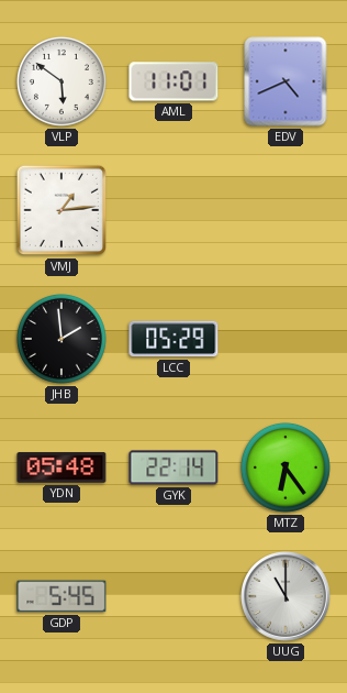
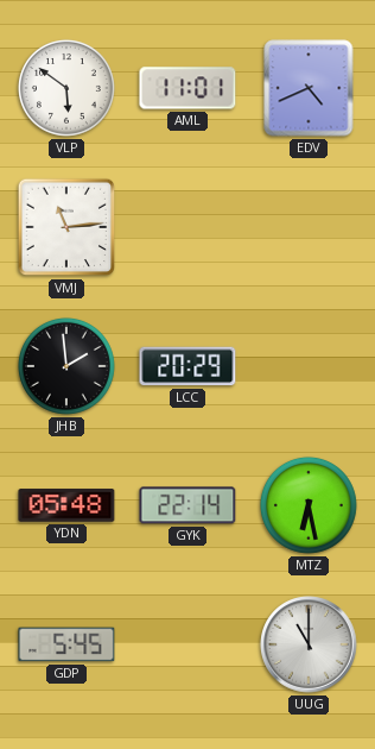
VMJ: 1:14 -> 11:14
LCC: 05:29 -> 20:29
MTZ: 6:24 -> 6:28
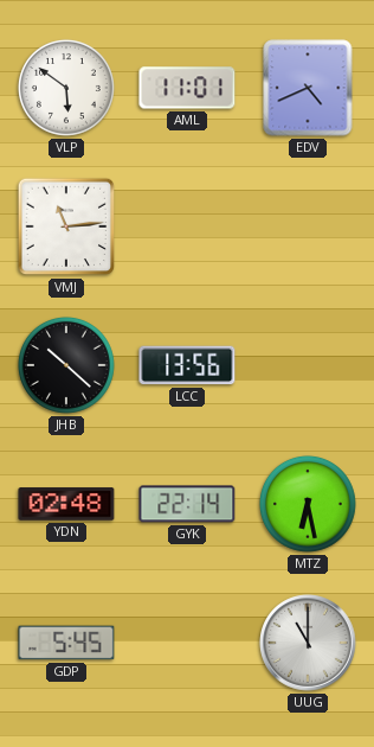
JHB: 1:59 -> 10:22
LCC: 20:29 -> 13:56
YDN: 05:48 -> 02:48
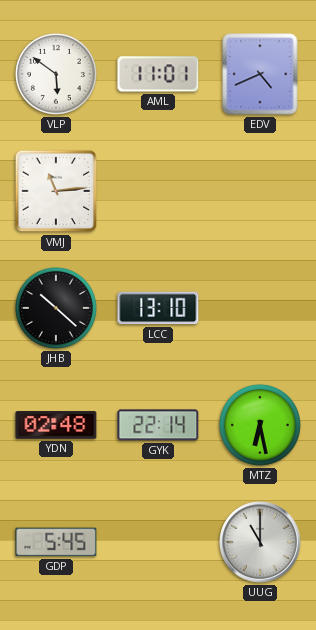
LCC: 13:56 -> 13:10
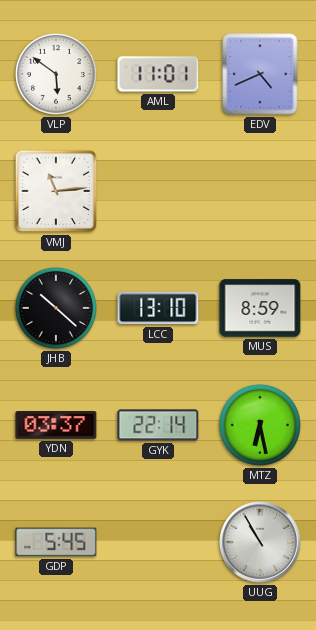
MUS: none -> 8:59
YDN: 02:48 -> 03:37
UUG: 11:00 -> 10:55
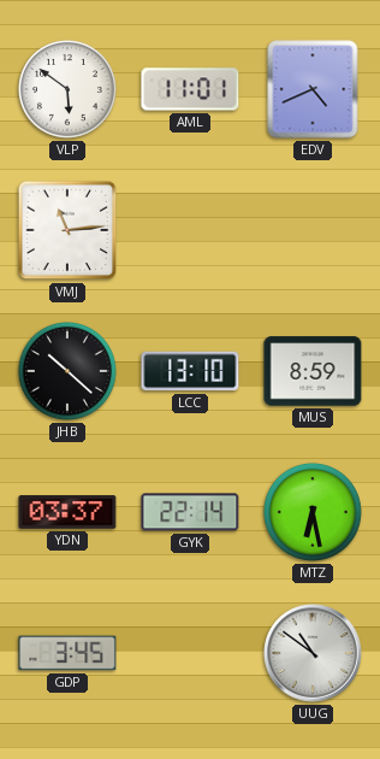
GDP: 5:45 -> 3:45
UUG: 10:55 -> 10:51
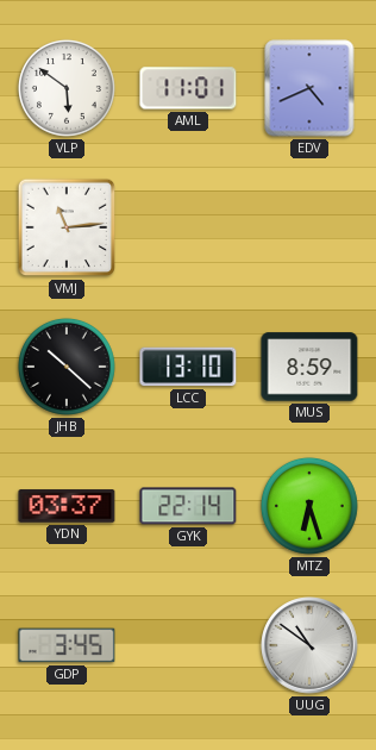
MTZ: 6:28 -> 6:27
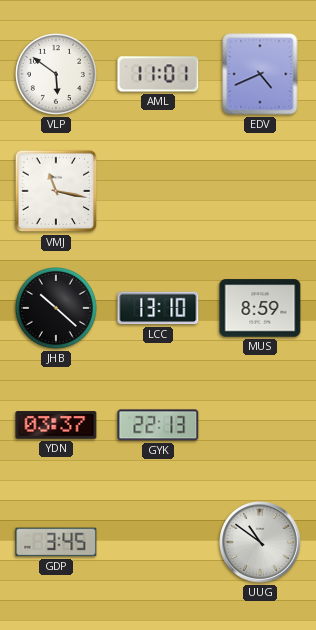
VMJ: 11:14 -> 11:17
GYK: 22:14 -> 22:13
MTZ: 6:27 -> none
